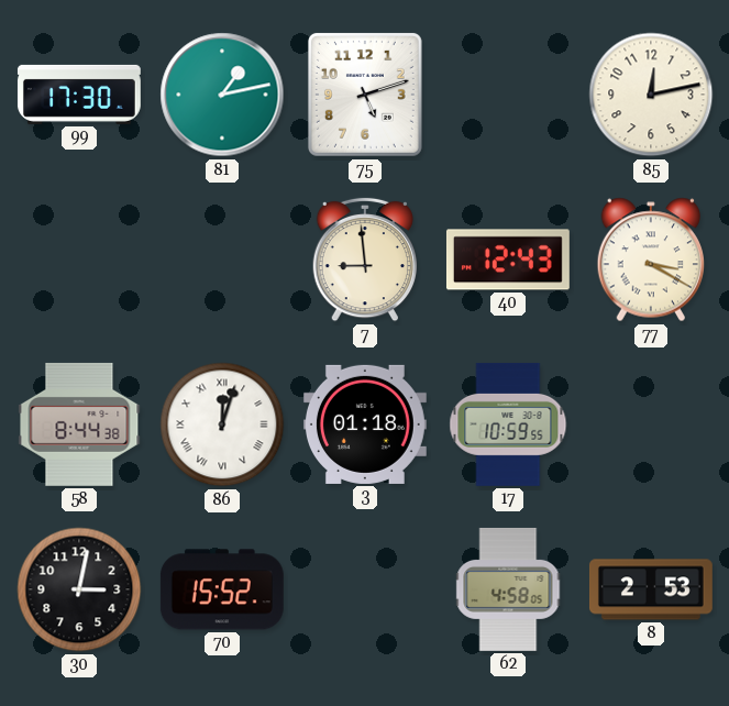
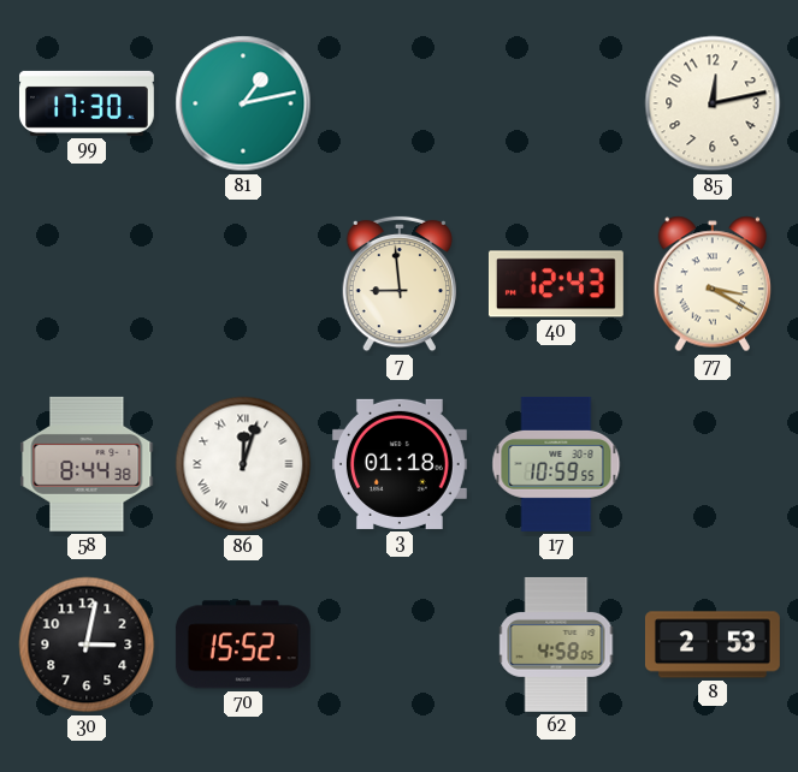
75: 5:12 -> none
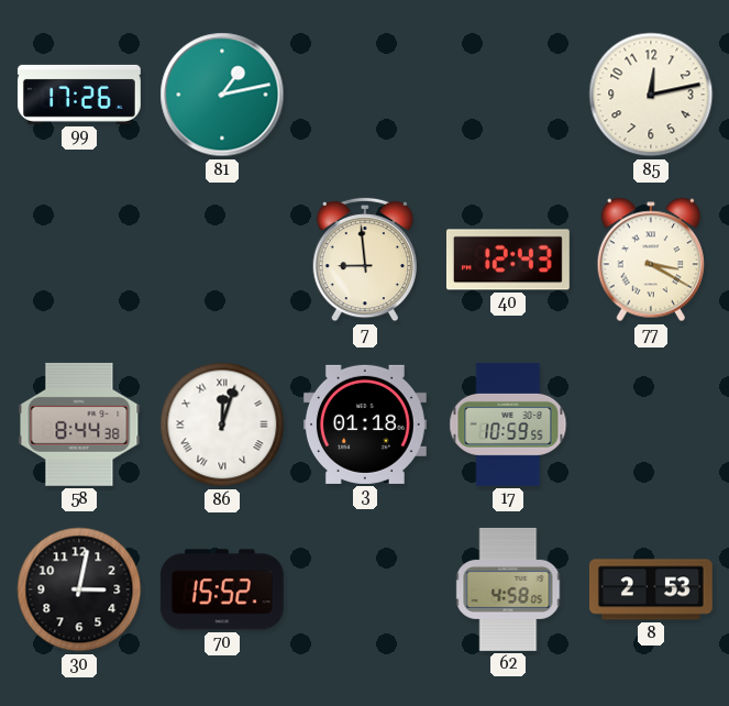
99: 17:30 -> 17:26
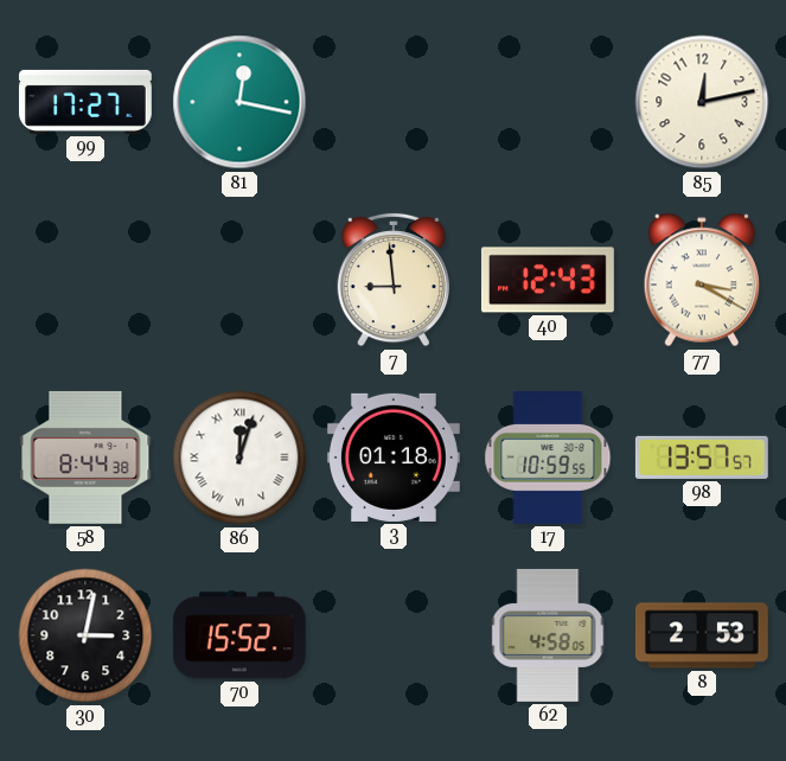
99: 17:26 -> 17:27
81: 1:13 -> 12:17
98: none -> 13:57
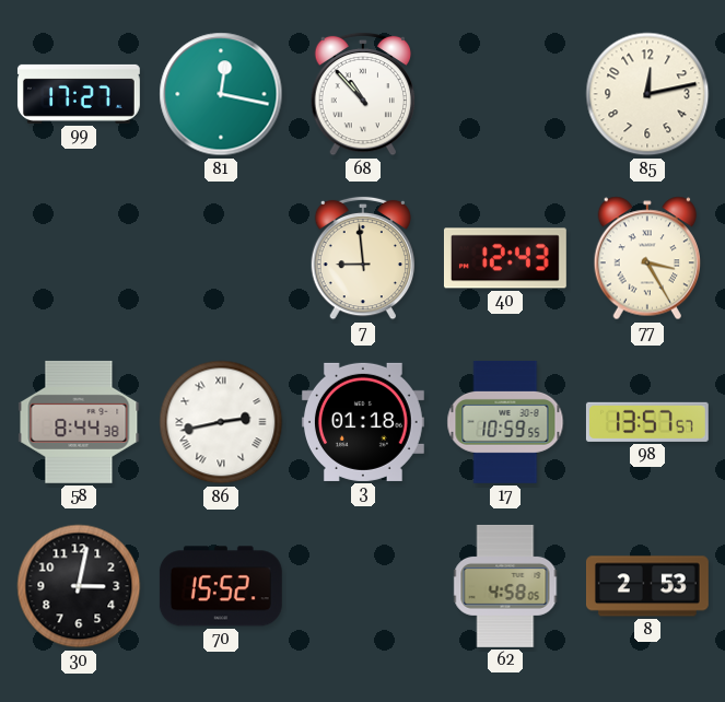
68: none -> 10:53
77: 3:20 -> 3:25
86: 12:03 -> 2:43
